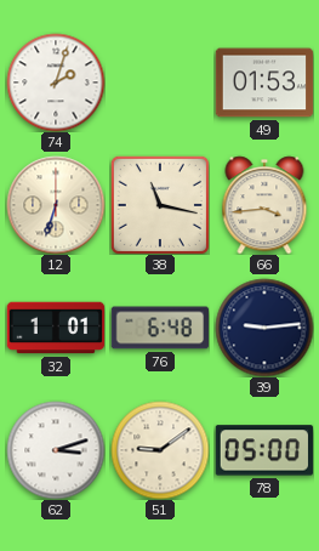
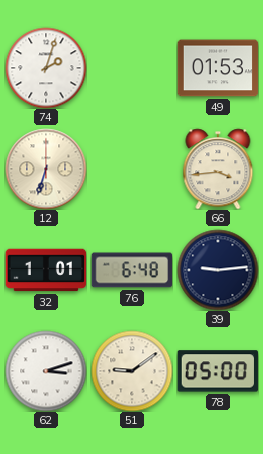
38: 11:17 -> none
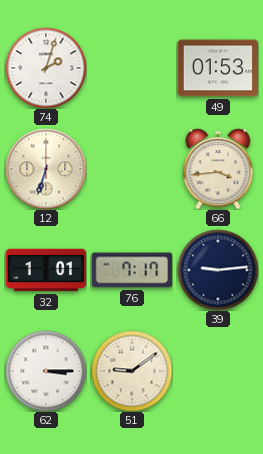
76: 6:48 -> 7:17
62: 3:12 -> 3:15
78: 05:00 -> none
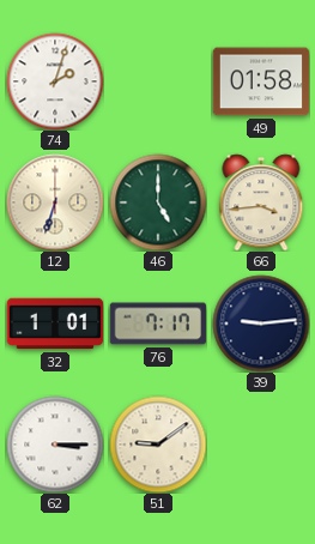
49: 01:53 -> 01:58
46: none -> 5:00
